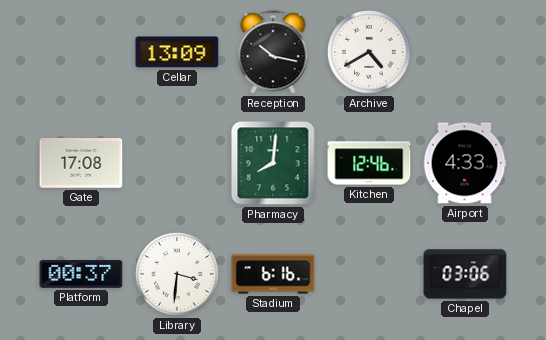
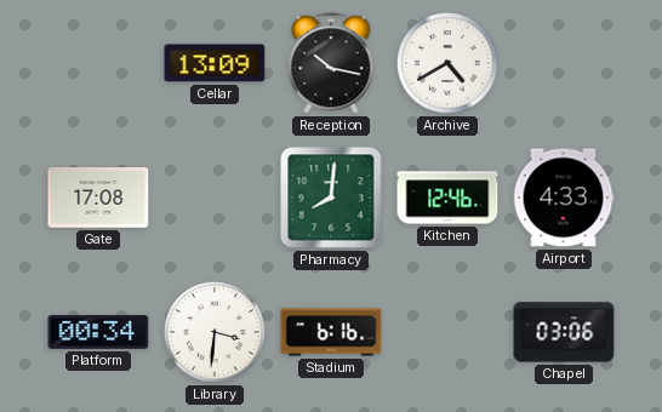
Platform: 00:37 -> 00:34
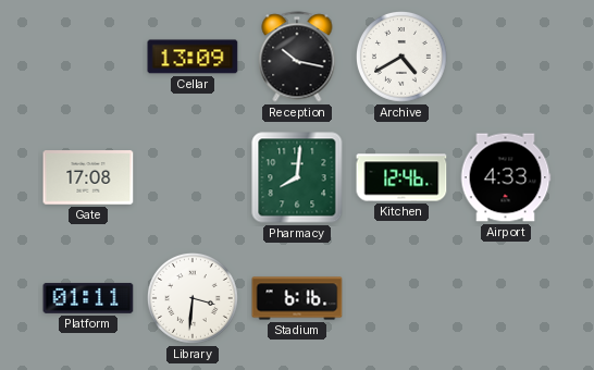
Platform: 00:34 -> 01:11
Chapel: 03:06 -> none
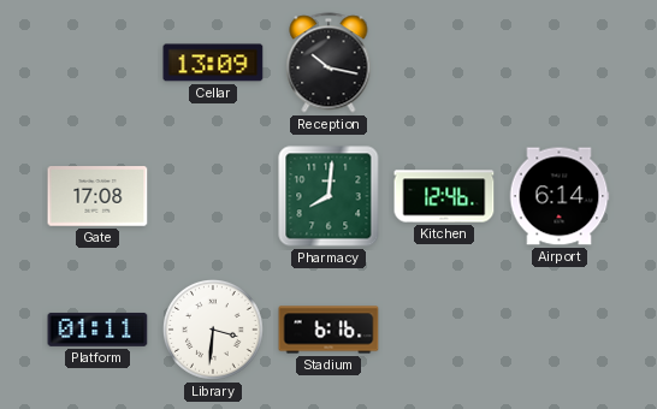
Archive: 4:40 -> none
Airport: 4:33 -> 6:14
